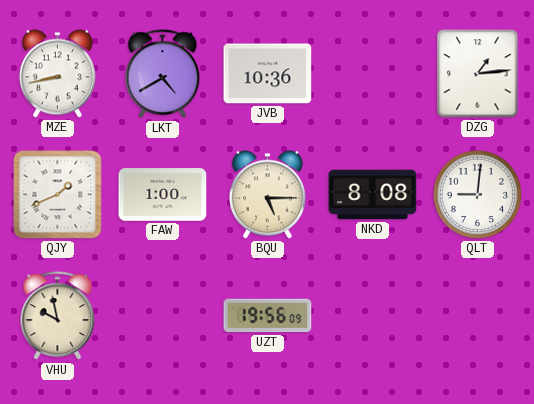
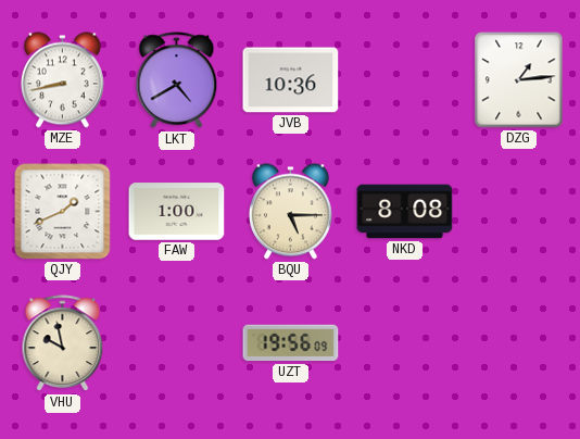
QLT: 9:01 -> none
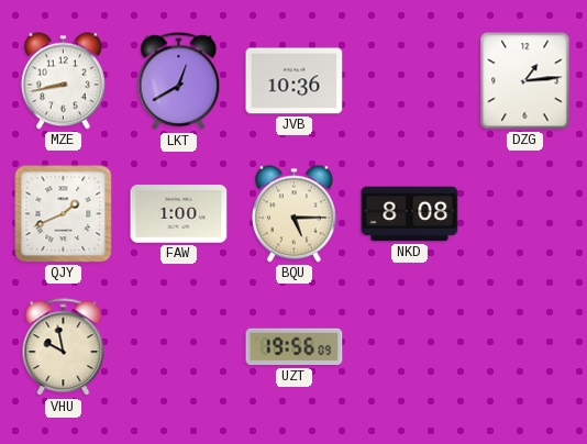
LKT: 4:40 -> 12:40
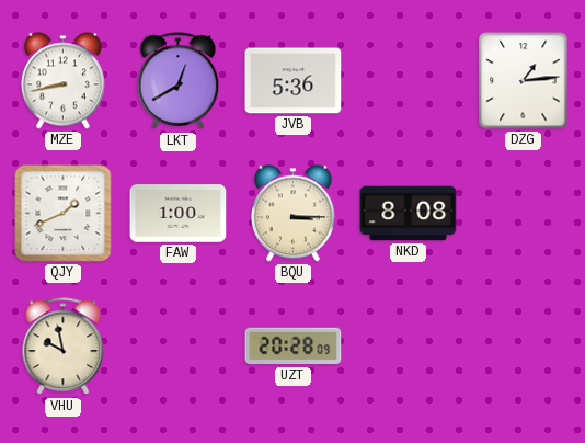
JVB: 10:36 -> 5:36
BQU: 5:15 -> 3:15
UZT: 19:56 -> 20:28
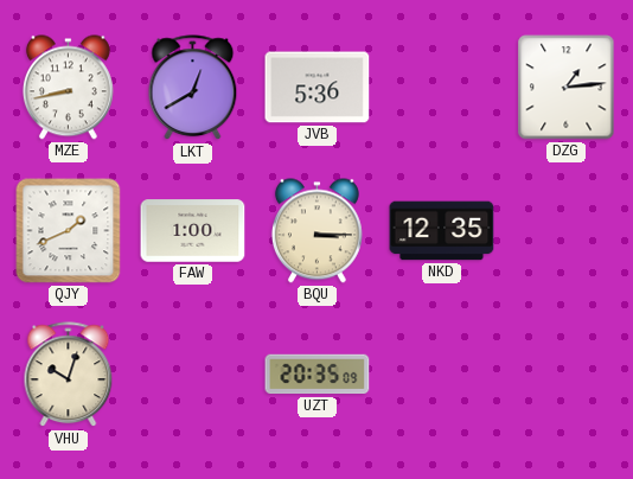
NKD: 8:08 -> 12:35
VHU: 9:58 -> 10:03
UZT: 20:28 -> 20:35
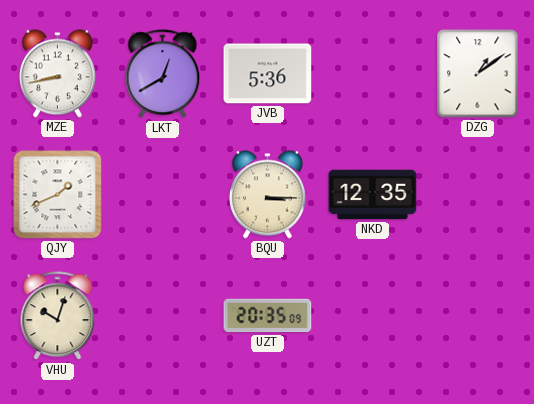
DZG: 1:14 -> 1:09
FAW: 1:00 -> none
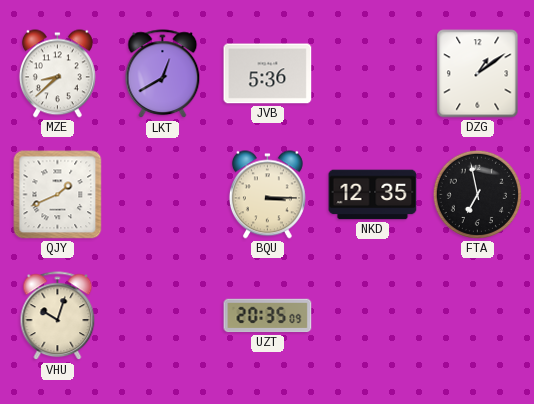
MZE: 8:43 -> 8:38
FTA: none -> 6:58
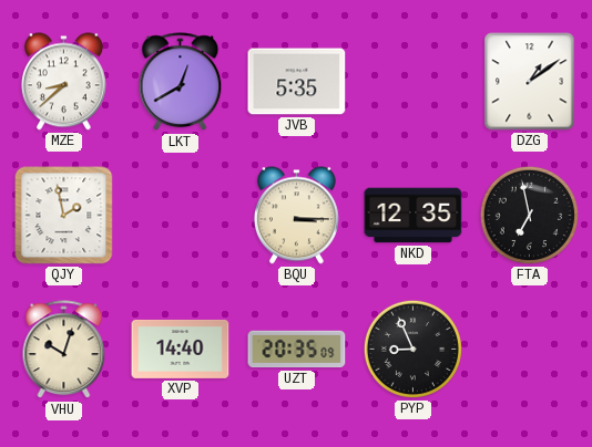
JVB: 5:36 -> 5:35
QJY: 1:41 -> 1:58
XVP: none -> 14:40
PYP: none -> 8:56
